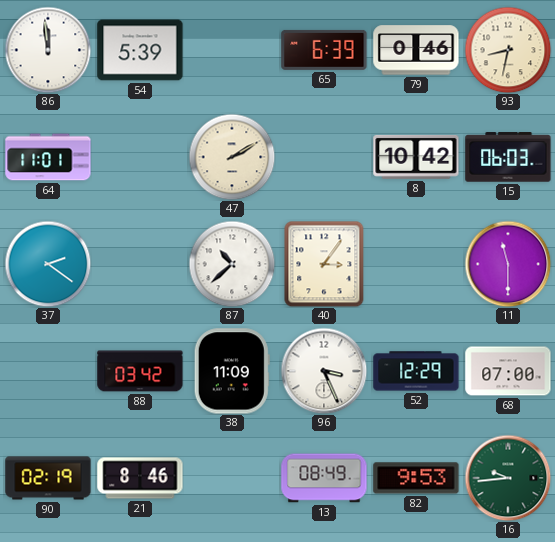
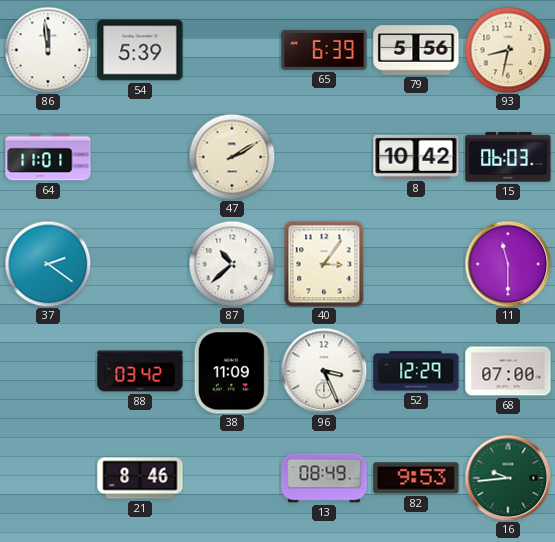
79: 0:46 -> 5:56
90: 02:19 -> none
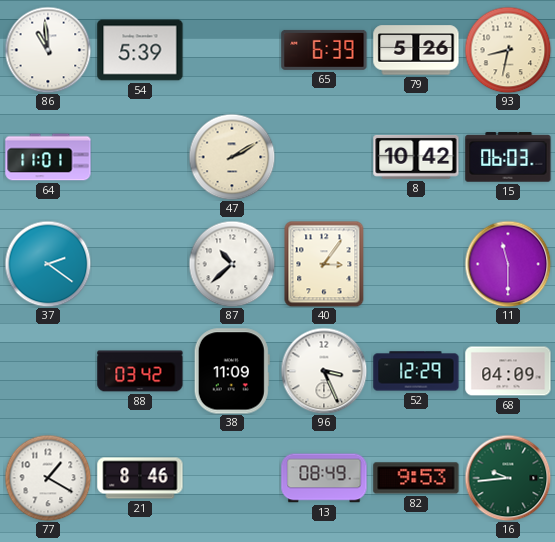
86: 11:59 -> 10:59
79: 5:56 -> 5:26
68: 07:00 -> 04:09
77: none -> 1:20
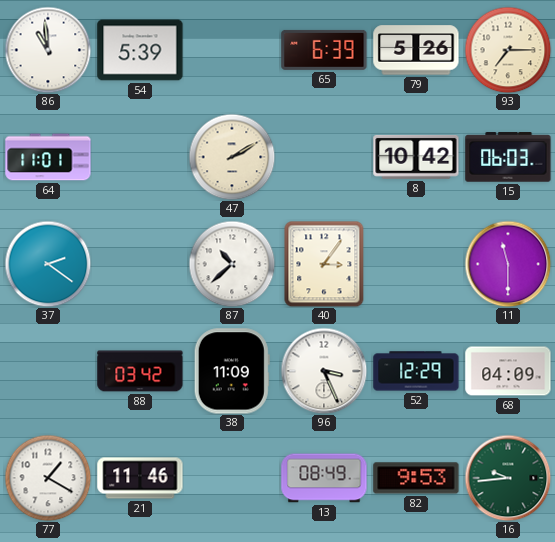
93: 8:32 -> 7:15
21: 8:46 -> 11:46
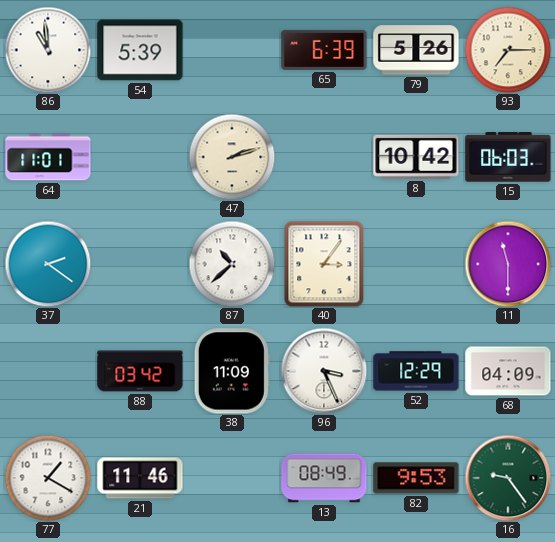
47: 2:10 -> 2:12
16: 9:44 -> 9:24
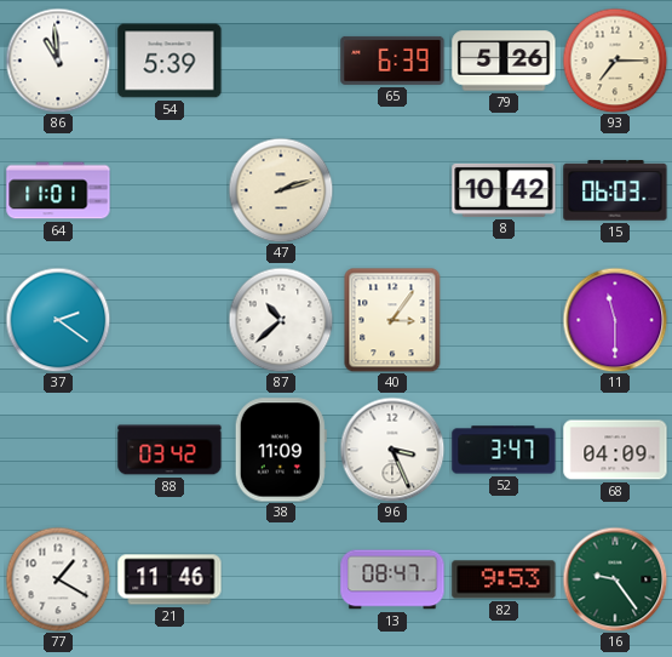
52: 12:29 -> 3:47
13: 08:49 -> 08:47
